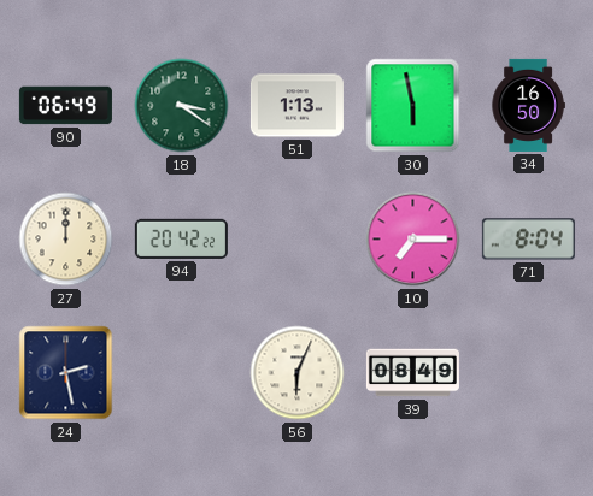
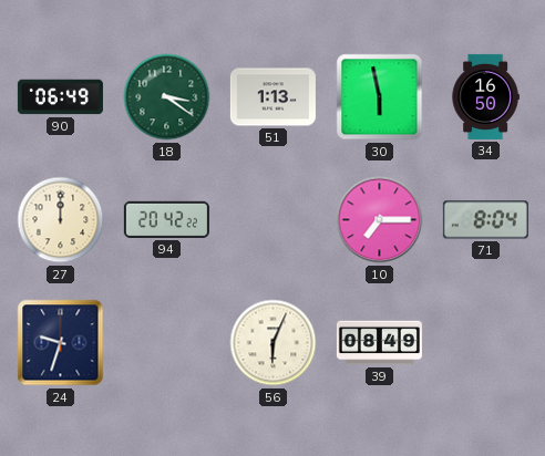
24: 2:28 -> 9:33
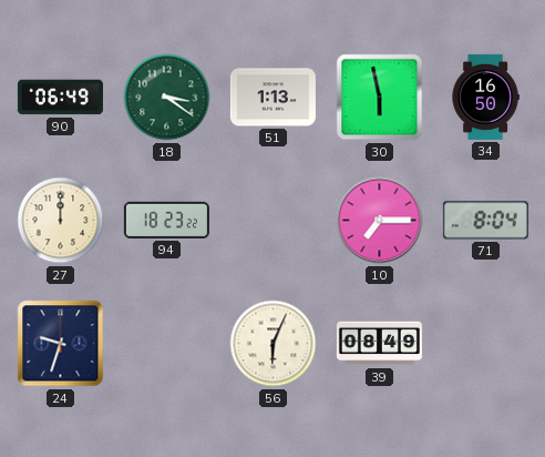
94: 20:42 -> 18:23
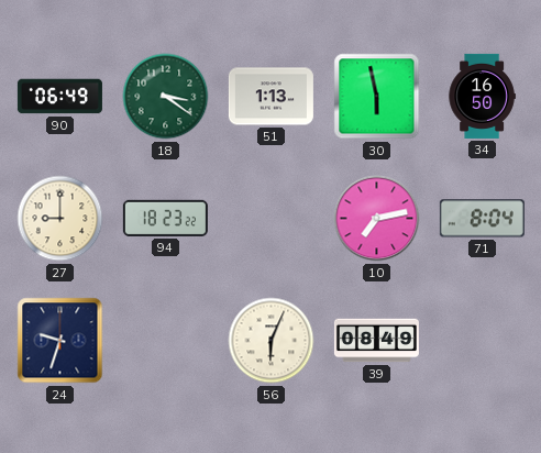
27: 12:00 -> 9:00
10: 7:15 -> 7:13
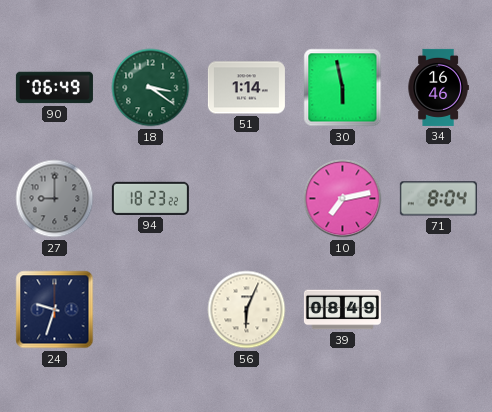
51: 1:13 -> 1:14
34: 16:50 -> 16:46
27 dial: cream -> grey
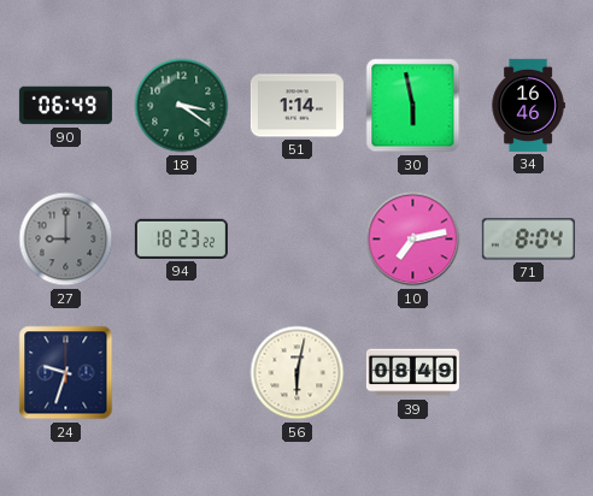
56: 6:04 -> 6:02
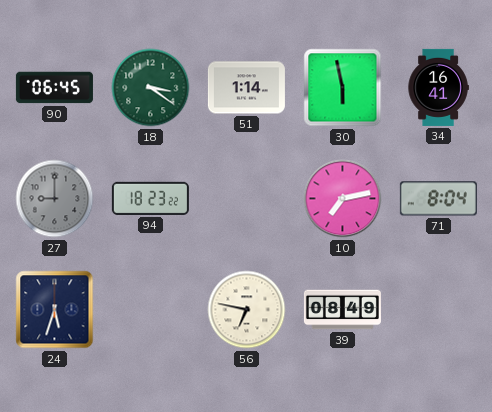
90: 06:49 -> 06:45
34: 16:46 -> 16:41
24: 9:33 -> 5:33
56: 6:02 -> 6:47
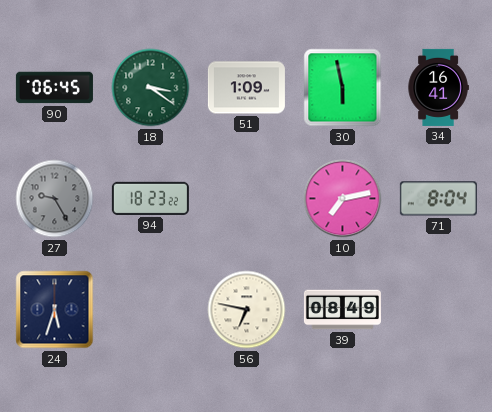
51: 1:14 -> 1:09
27: 9:00 -> 9:25
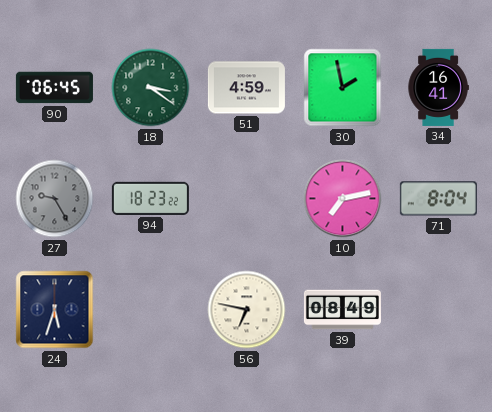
51: 1:09 -> 4:59
30: 5:58 -> 1:58
